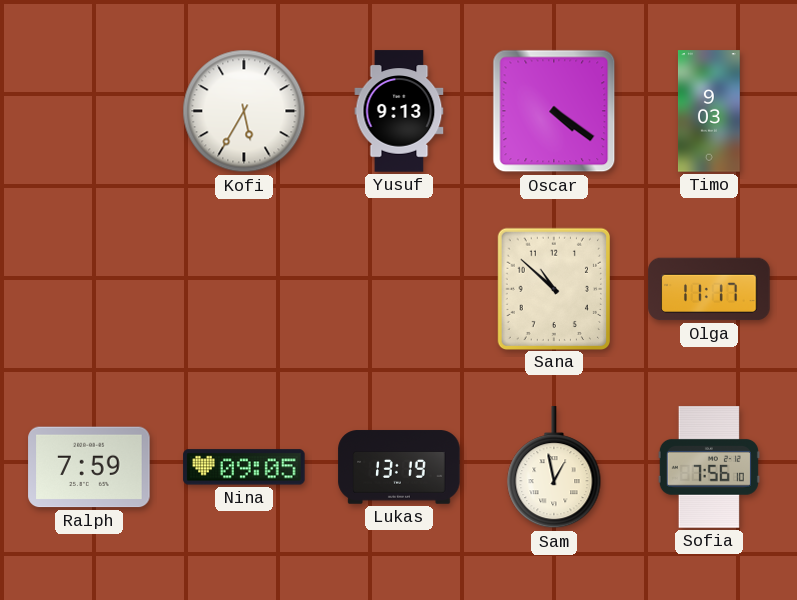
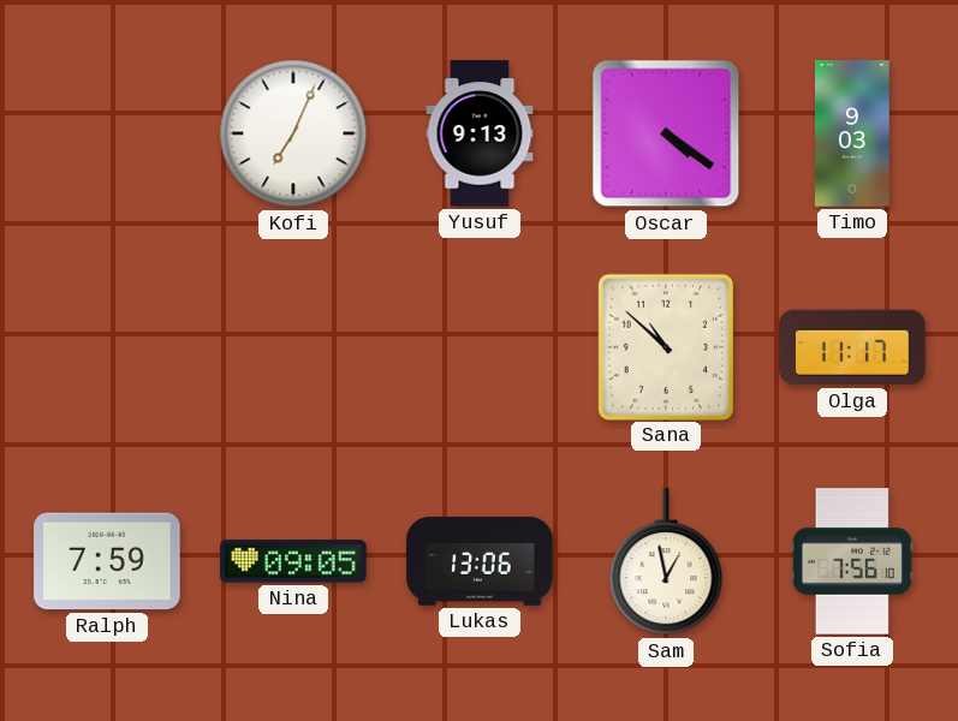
Kofi: 5:35 -> 7:04
Lukas: 13:19 -> 13:06
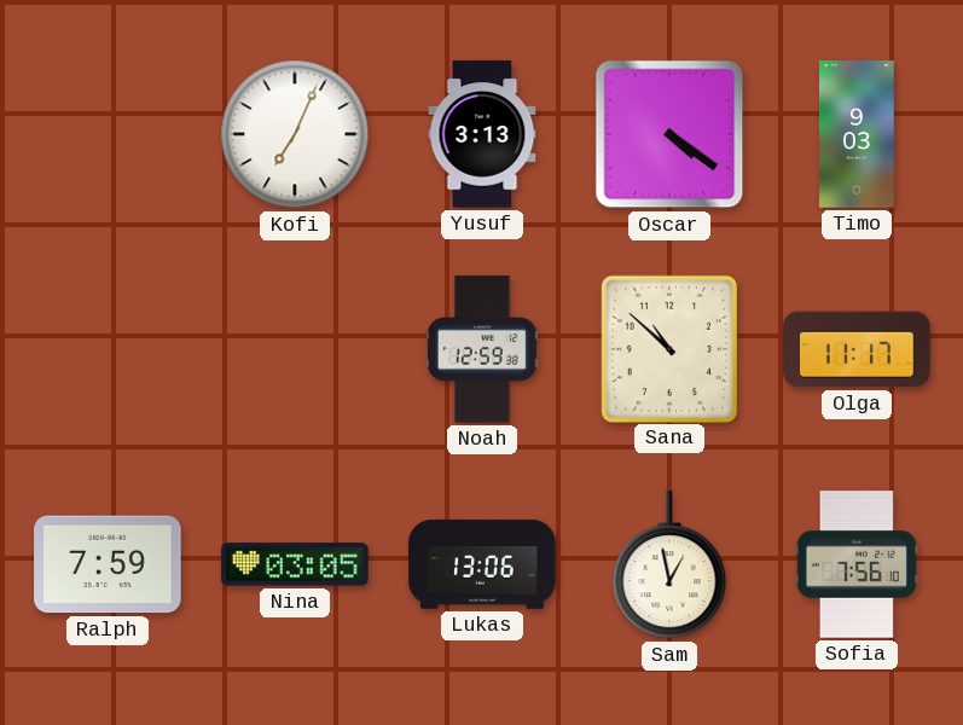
Yusuf: 9:13 -> 3:13
Noah: none -> 12:59
Nina: 09:05 -> 03:05
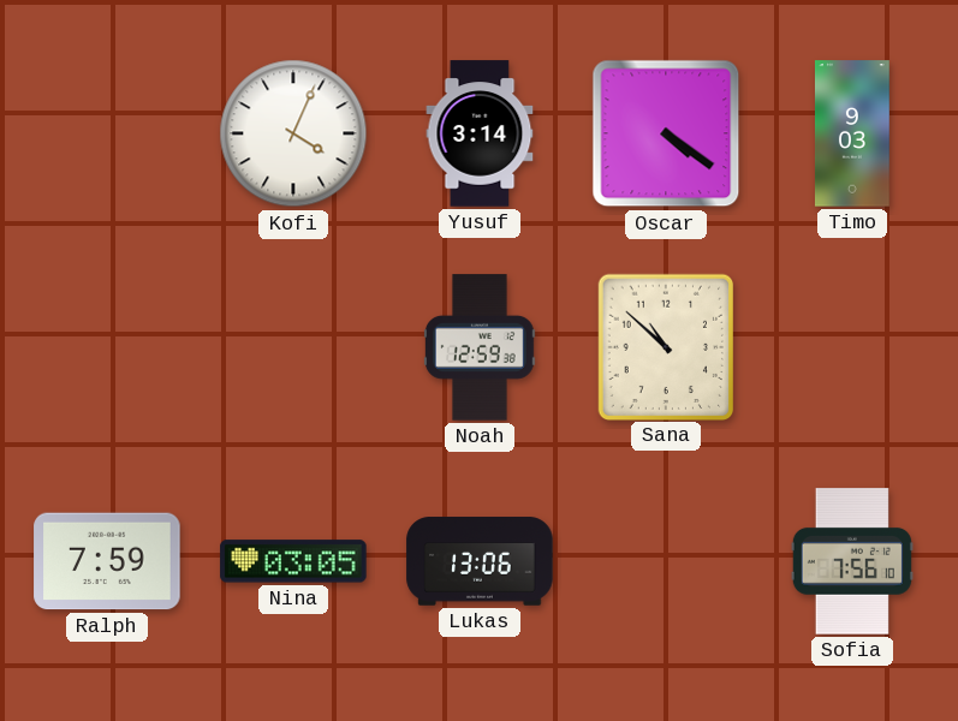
Kofi: 7:04 -> 4:04
Yusuf: 3:13 -> 3:14
Olga: 11:17 -> none
Sam: 12:58 -> none
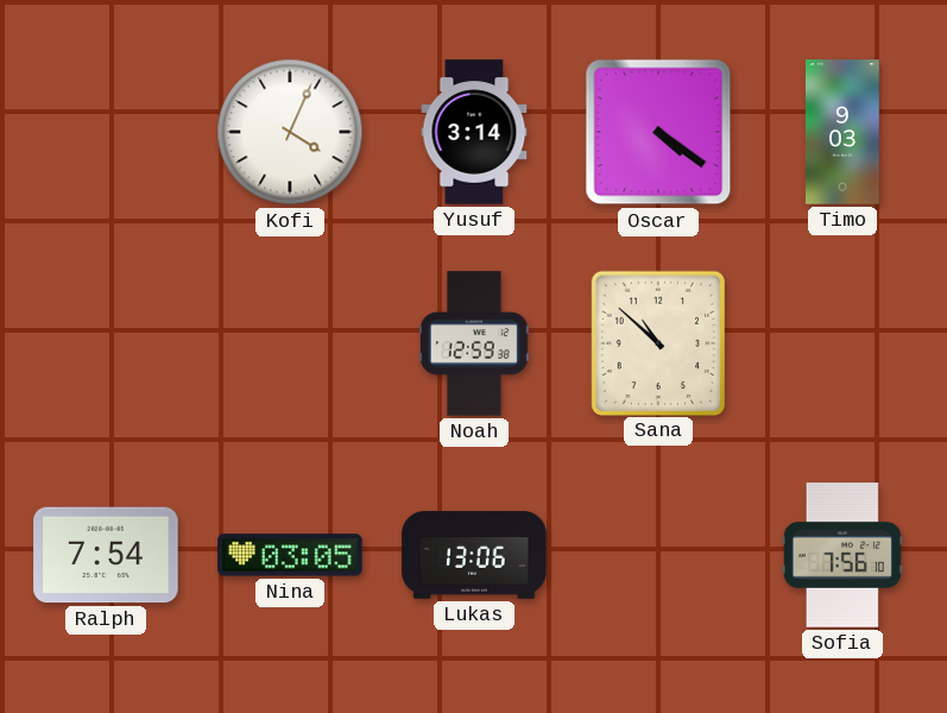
Ralph: 7:59 -> 7:54
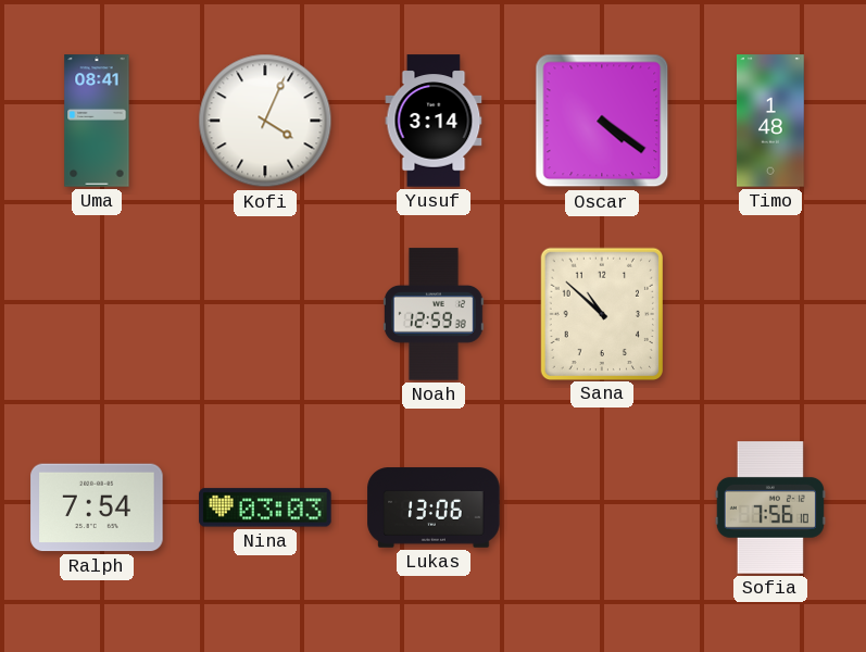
Uma: none -> 08:41
Timo: 9:03 -> 1:48
Nina: 03:05 -> 03:03
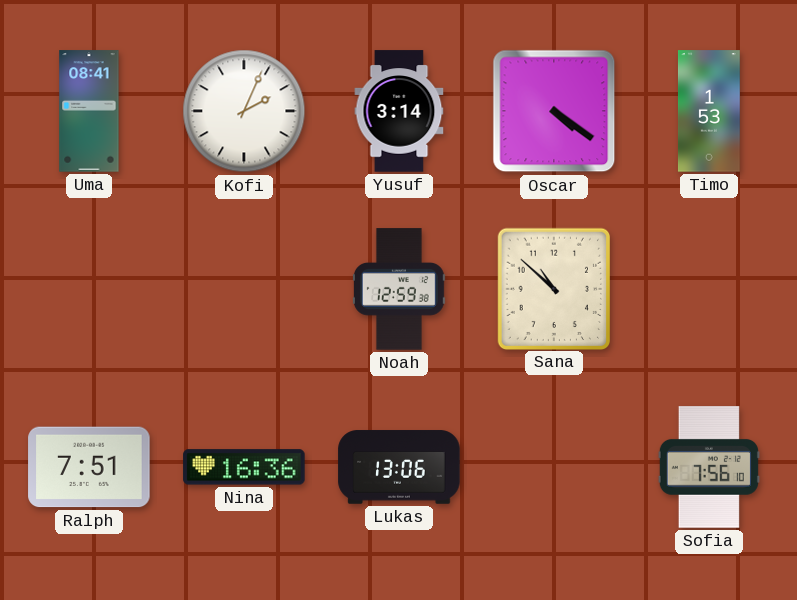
Kofi: 4:04 -> 2:04
Timo: 1:48 -> 1:53
Ralph: 7:54 -> 7:51
Nina: 03:03 -> 16:36
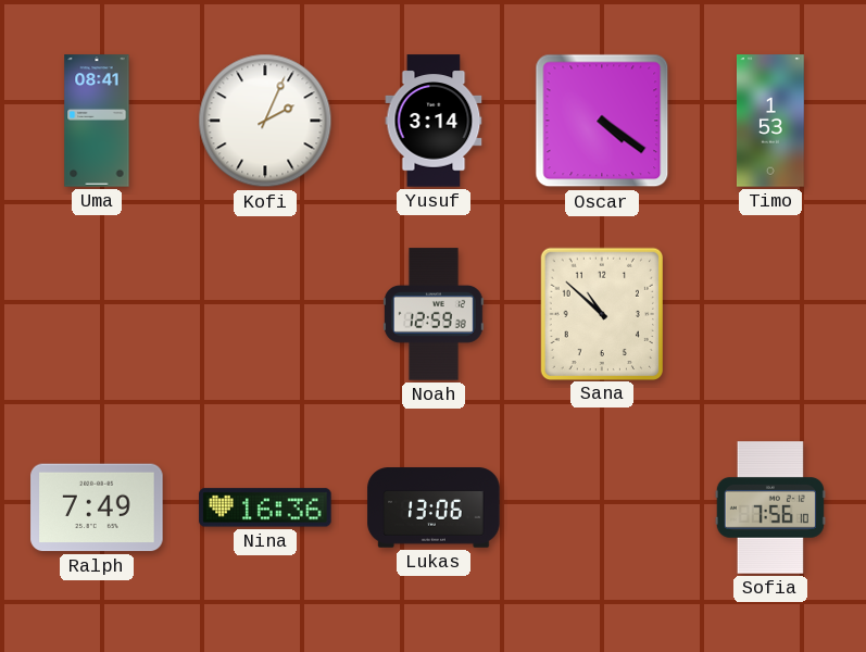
Ralph: 7:51 -> 7:49
